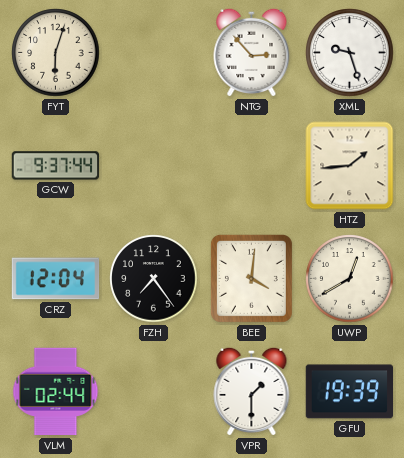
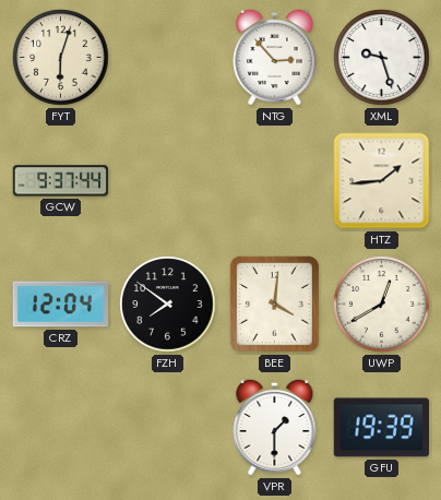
FZH: 7:24 -> 7:51
VLM: 02:44 -> none
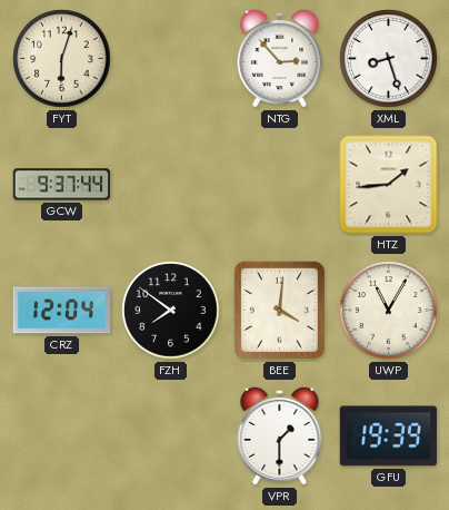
XML: 9:27 -> 8:27
UWP: 12:40 -> 11:05
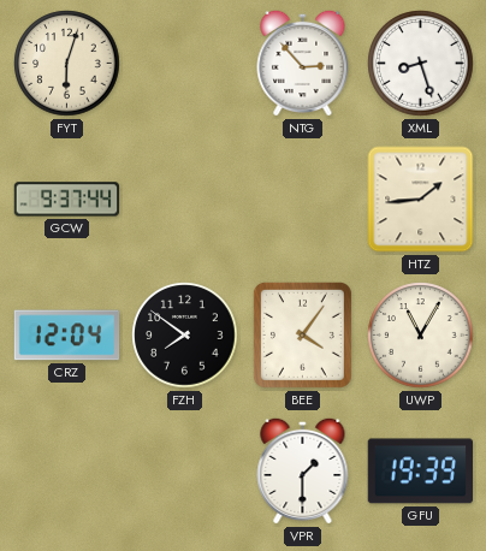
BEE: 4:01 -> 4:06
